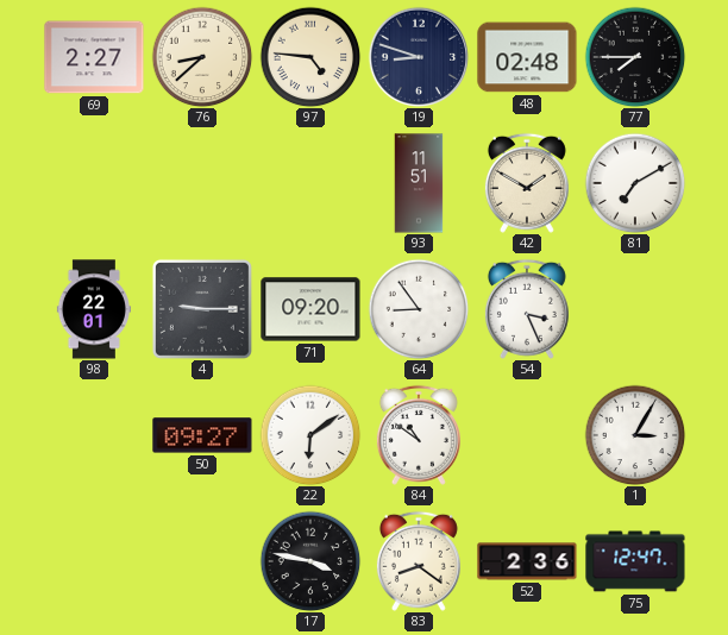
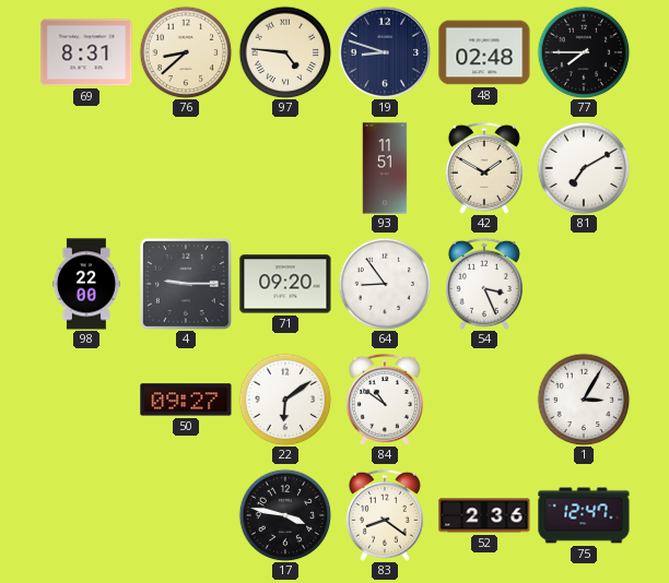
69: 2:27 -> 8:31
98: 22:01 -> 22:00
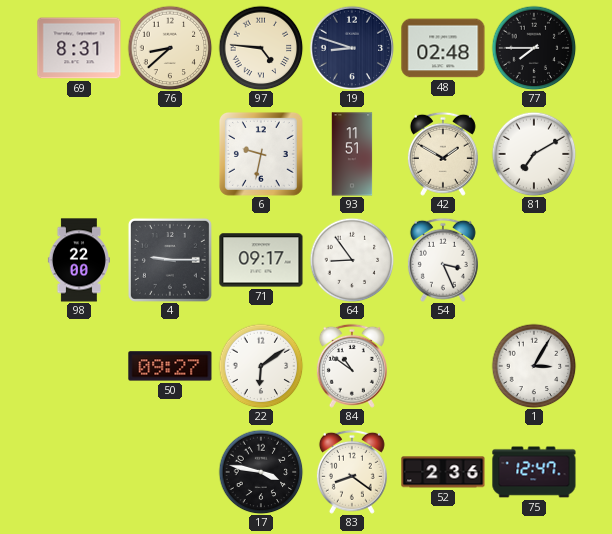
6: none -> 9:32
71: 09:20 -> 09:17
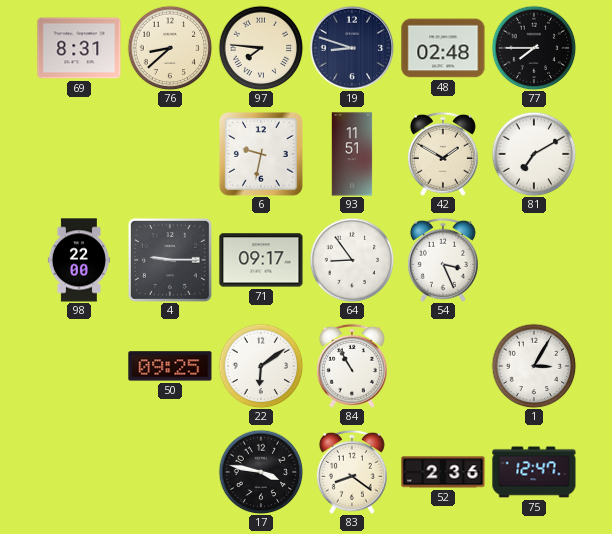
97: 4:46 -> 7:46
50: 09:27 -> 09:25
84: 10:51 -> 10:55
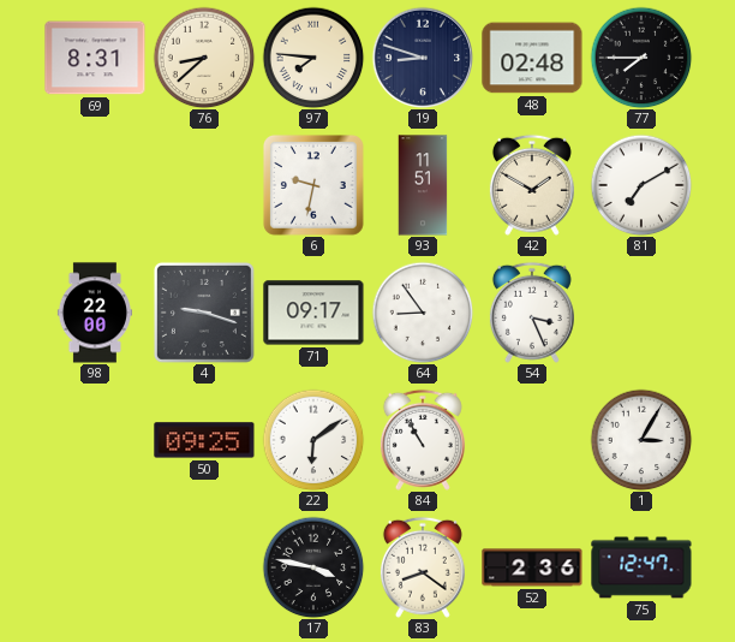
4: 9:15 -> 9:18
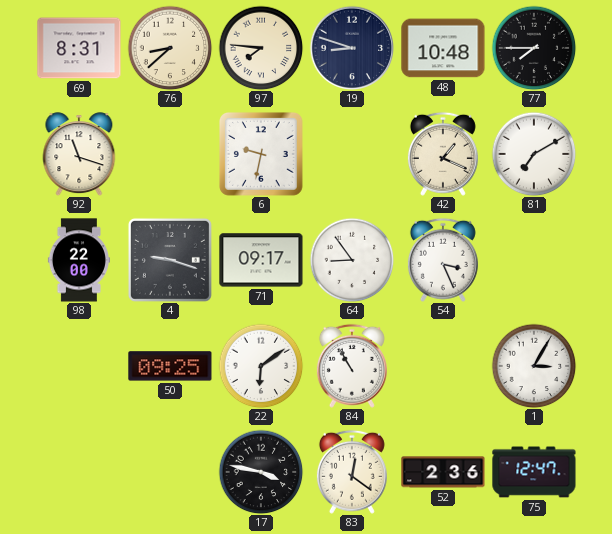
48: 02:48 -> 10:48
92: none -> 11:18
93: 11:51 -> none
42: 1:50 -> 1:19
83: 8:21 -> 12:21
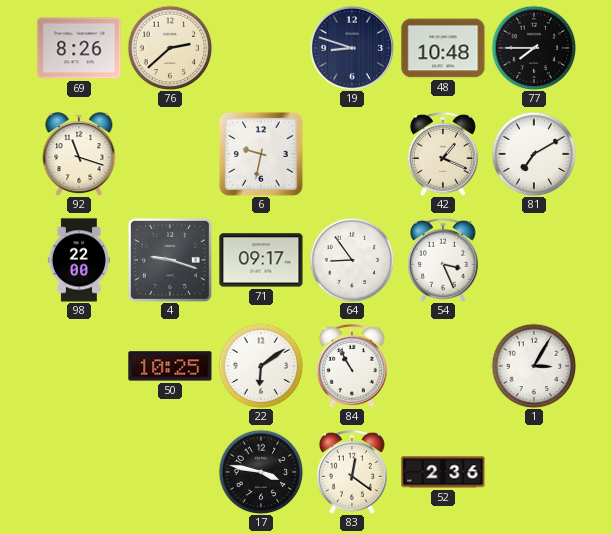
69: 8:31 -> 8:26
76: 8:38 -> 2:38
97: 7:46 -> none
50: 09:25 -> 10:25
75: 12:47 -> none
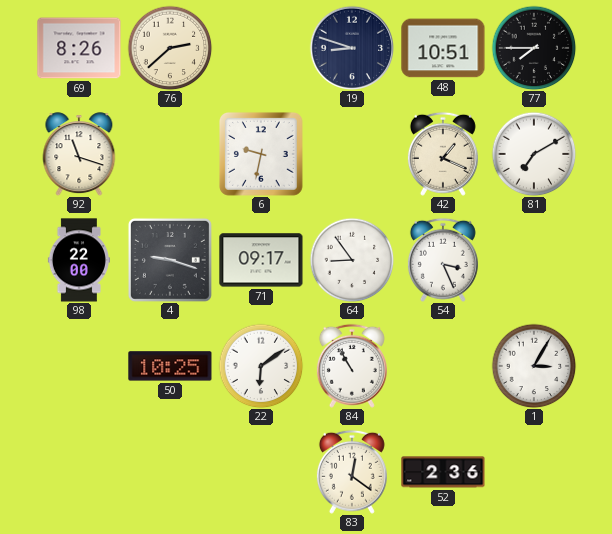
48: 10:48 -> 10:51
17: 3:47 -> none
